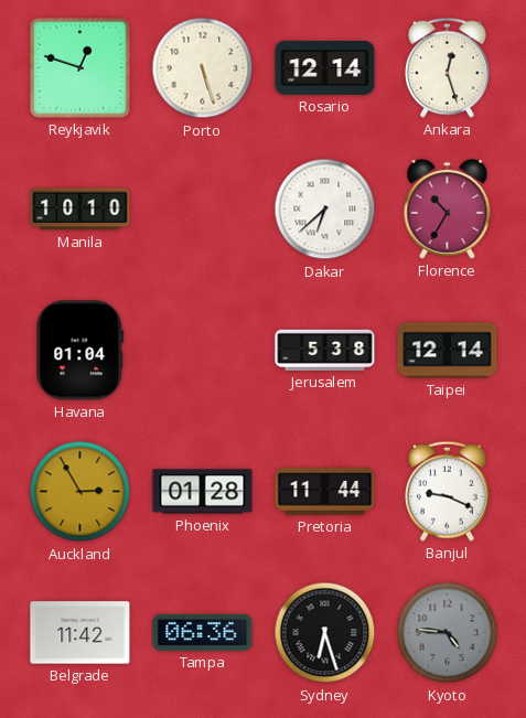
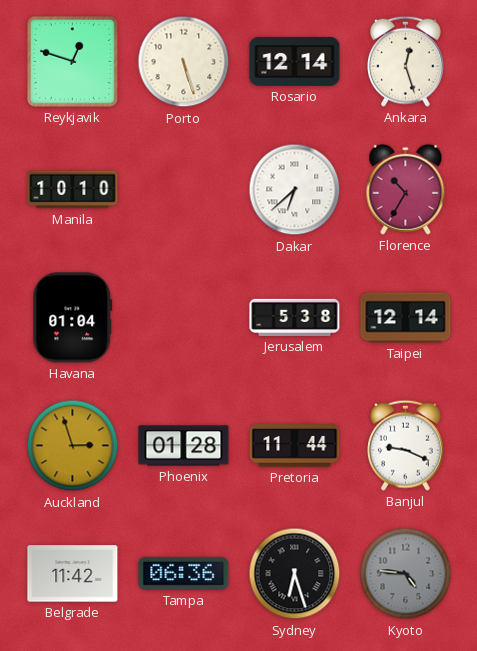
Auckland: 2:55 -> 2:57
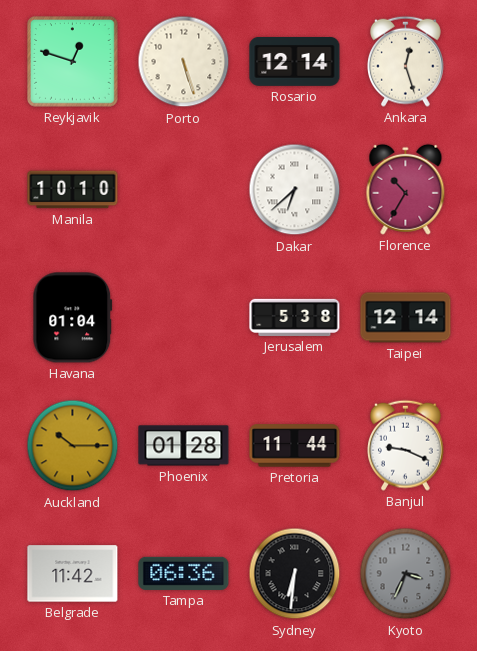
Auckland: 2:57 -> 10:15
Sydney: 6:27 -> 6:31
Kyoto: 4:46 -> 3:34
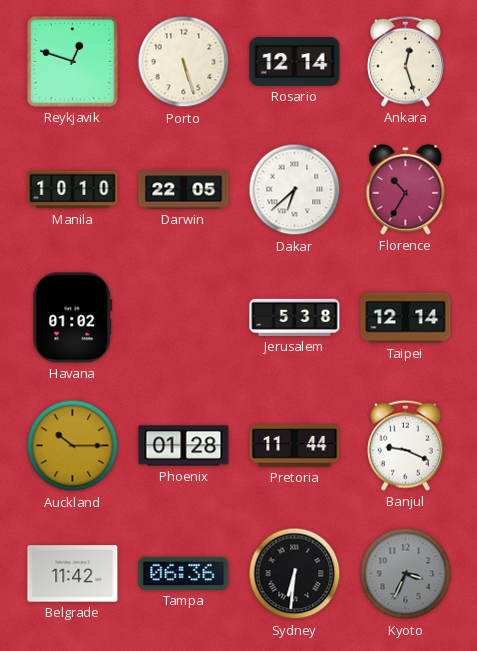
Darwin: none -> 22:05
Havana: 01:04 -> 01:02
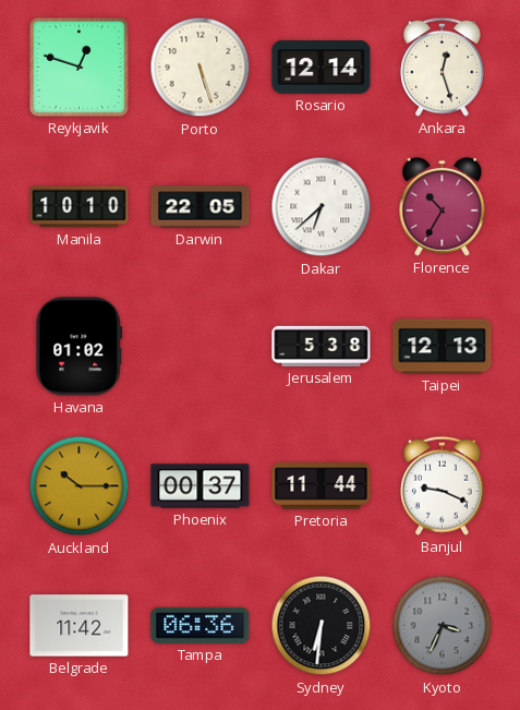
Taipei: 12:14 -> 12:13
Phoenix: 01:28 -> 00:37
